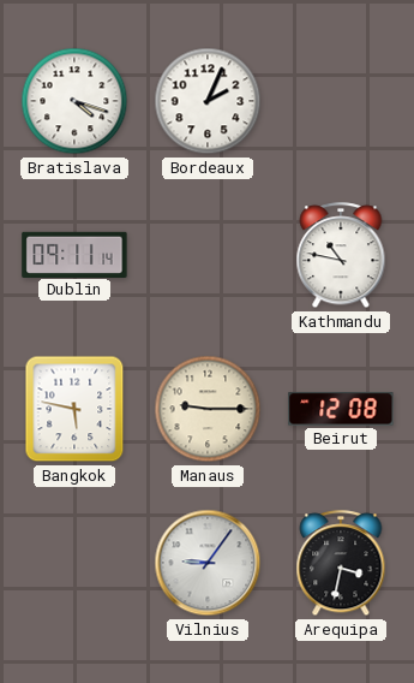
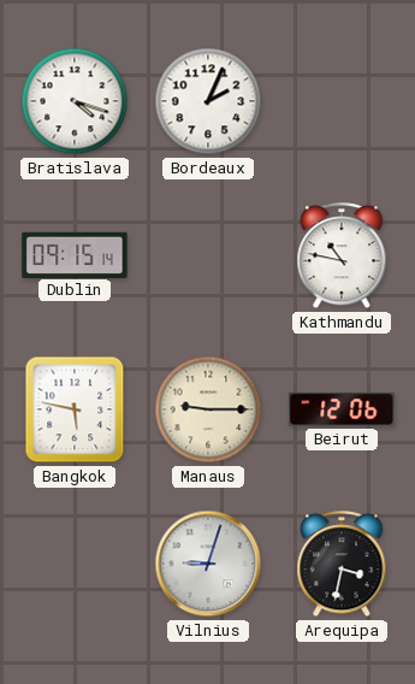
Dublin: 09:11 -> 09:15
Beirut: 12:08 -> 12:06
Vilnius: 9:06 -> 9:03
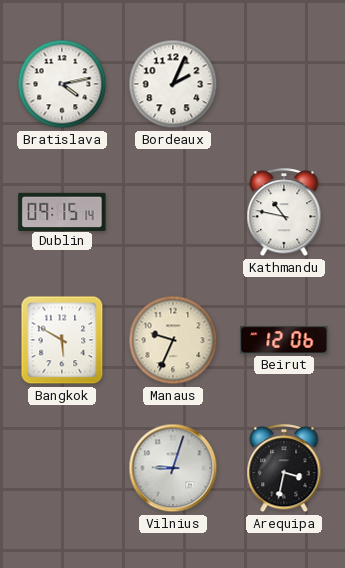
Bratislava: 4:18 -> 4:13
Bangkok: 5:47 -> 5:50
Manaus: 9:15 -> 9:34
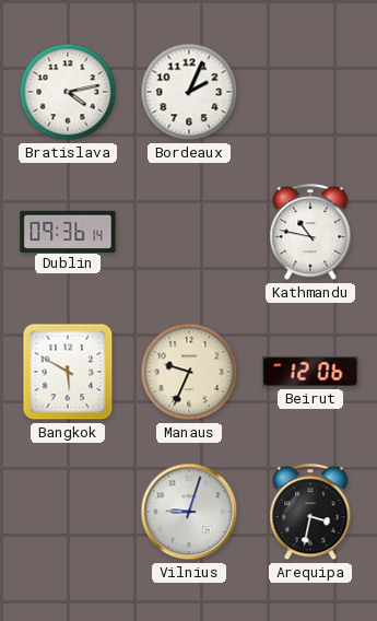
Dublin: 09:15 -> 09:36
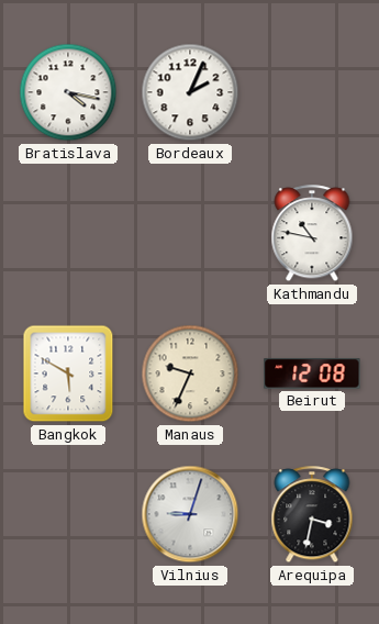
Bratislava: 4:13 -> 4:17
Dublin: 09:36 -> none
Beirut: 12:06 -> 12:08
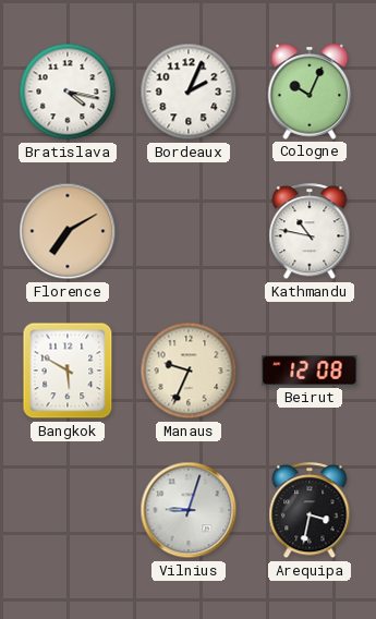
Cologne: none -> 10:04
Florence: none -> 7:10
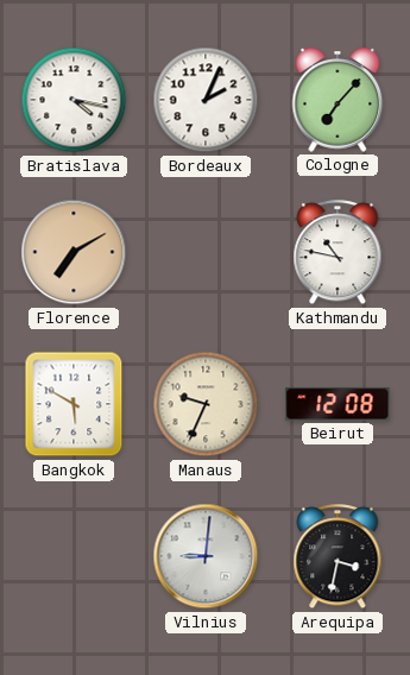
Cologne: 10:04 -> 7:07
Vilnius: 9:03 -> 9:01
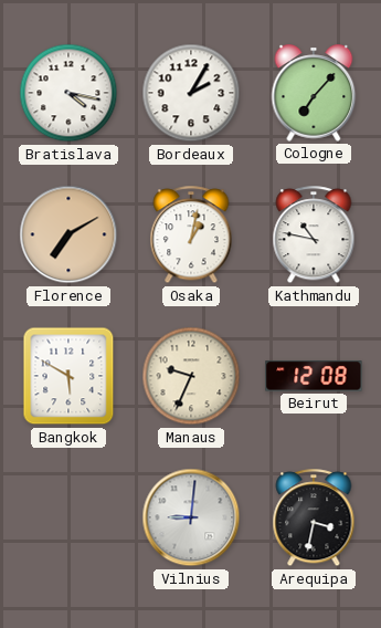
Bordeaux: 2:04 -> 2:05
Osaka: none -> 1:02
